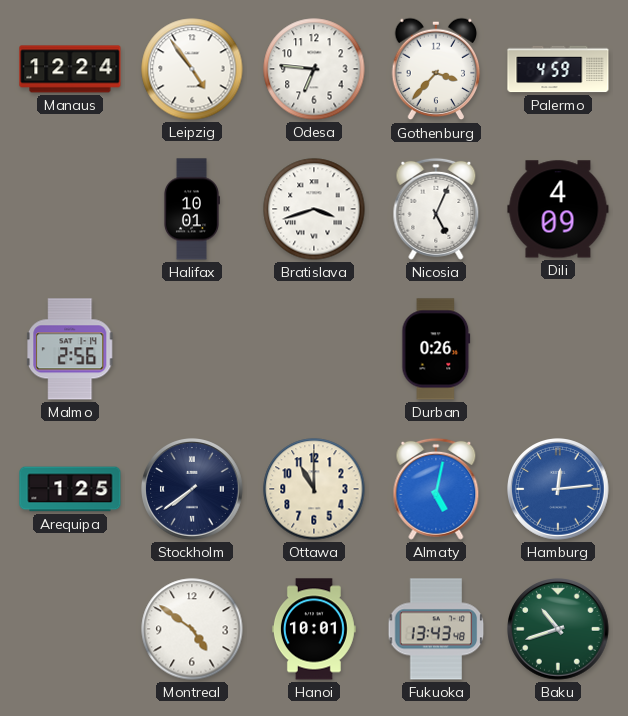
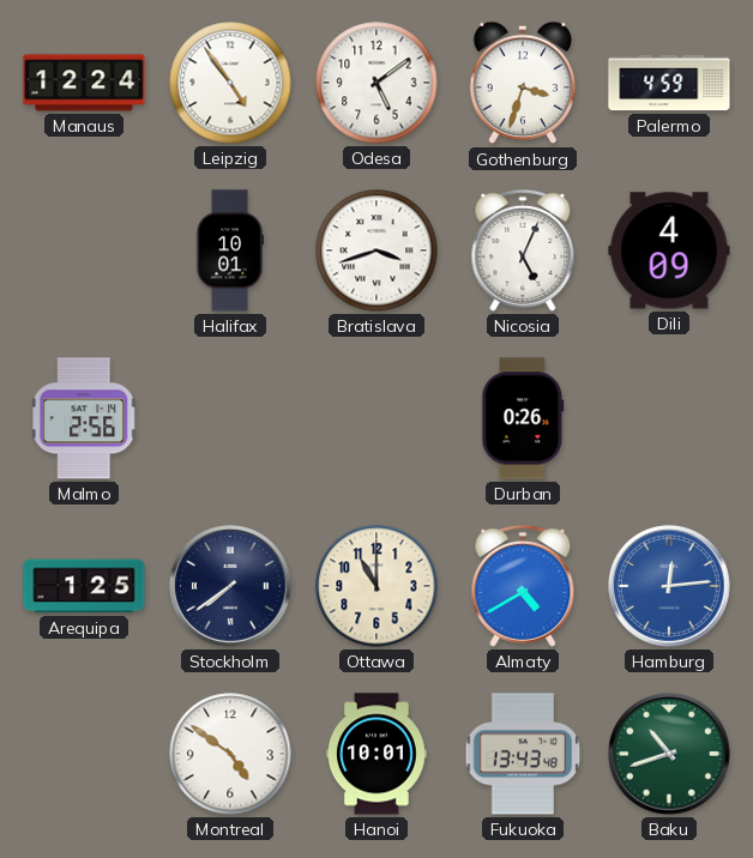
Odesa: 6:46 -> 5:09
Gothenburg: 3:37 -> 3:33
Almaty: 5:02 -> 4:40
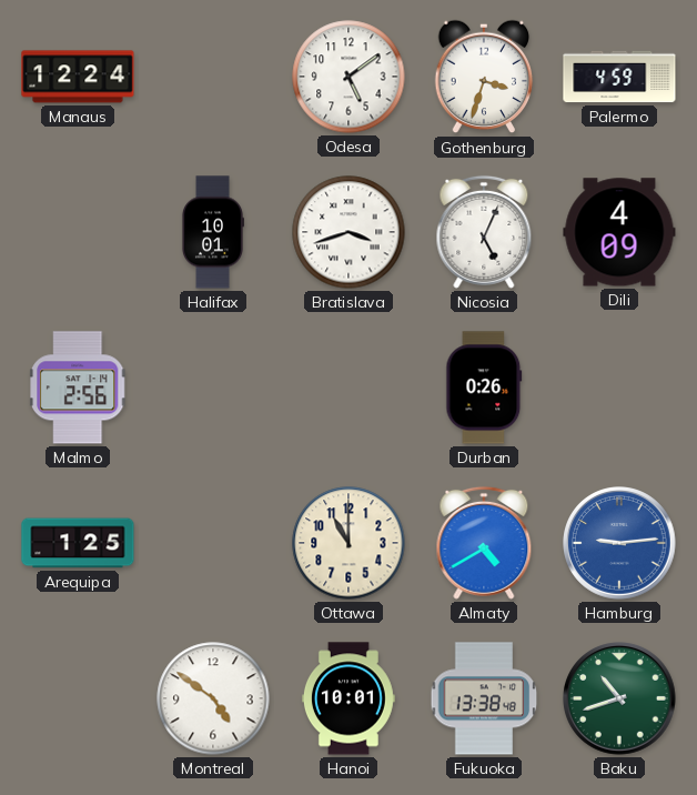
Leipzig: 4:54 -> none
Stockholm: 7:39 -> none
Hamburg: 12:14 -> 9:14
Fukuoka: 13:43 -> 13:38
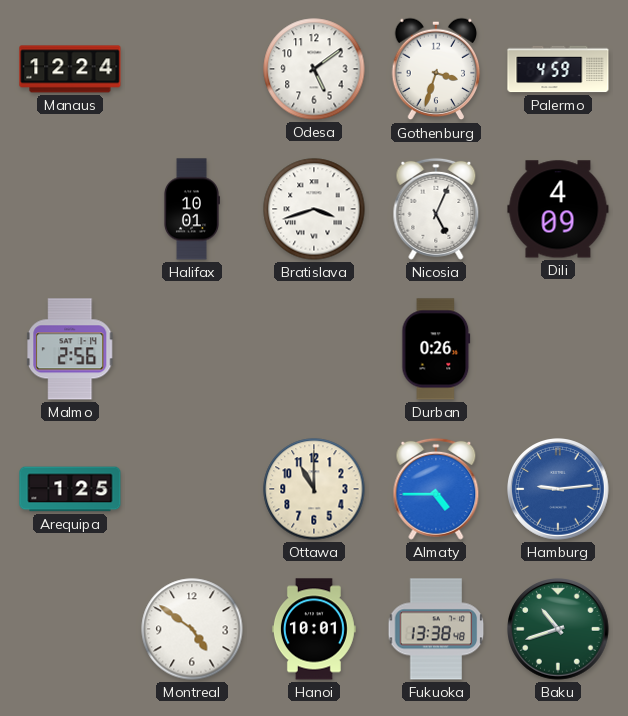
Almaty: 4:40 -> 4:45
